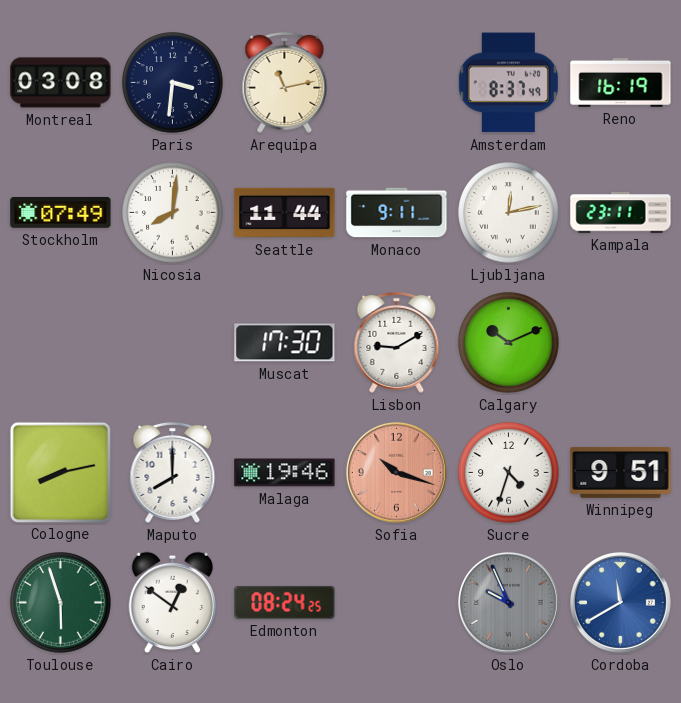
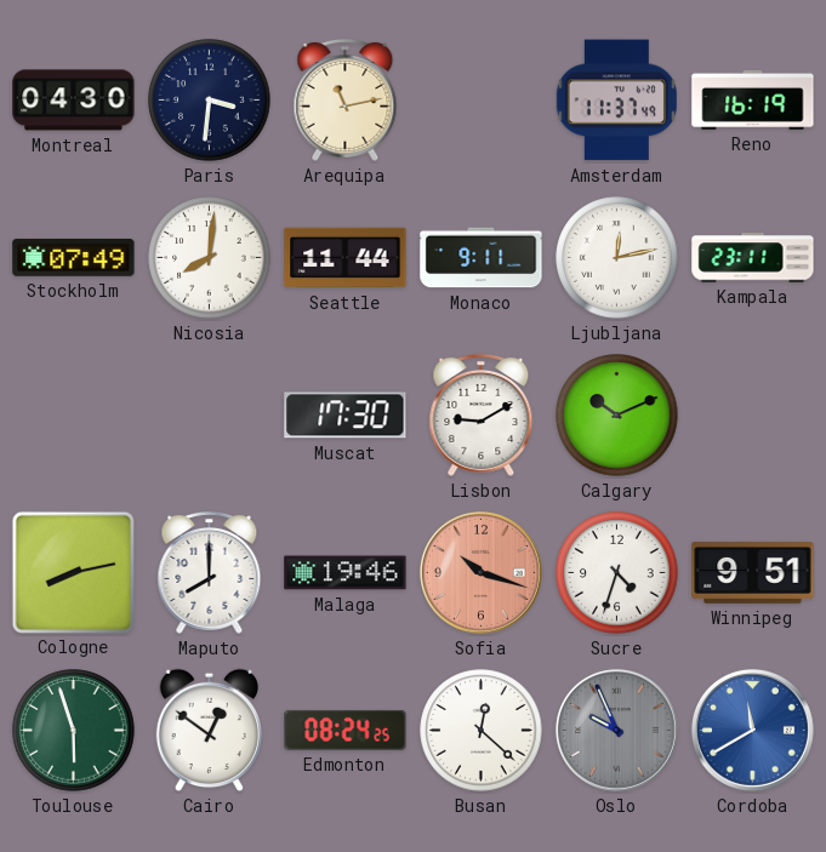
Montreal: 03:08 -> 04:30
Amsterdam: 8:37 -> 11:37
Busan: none -> 12:22
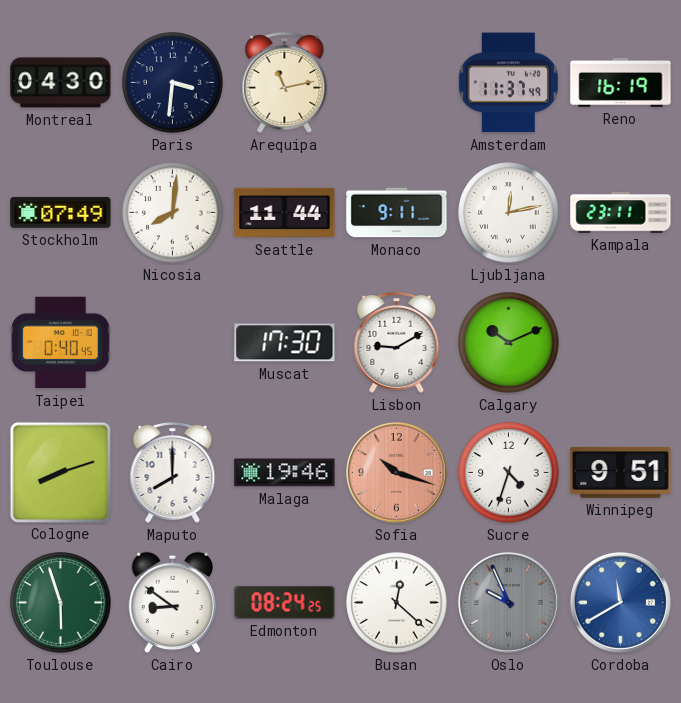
Taipei: none -> 0:40
Cologne: 8:13 -> 8:12
Cairo: 12:51 -> 8:51
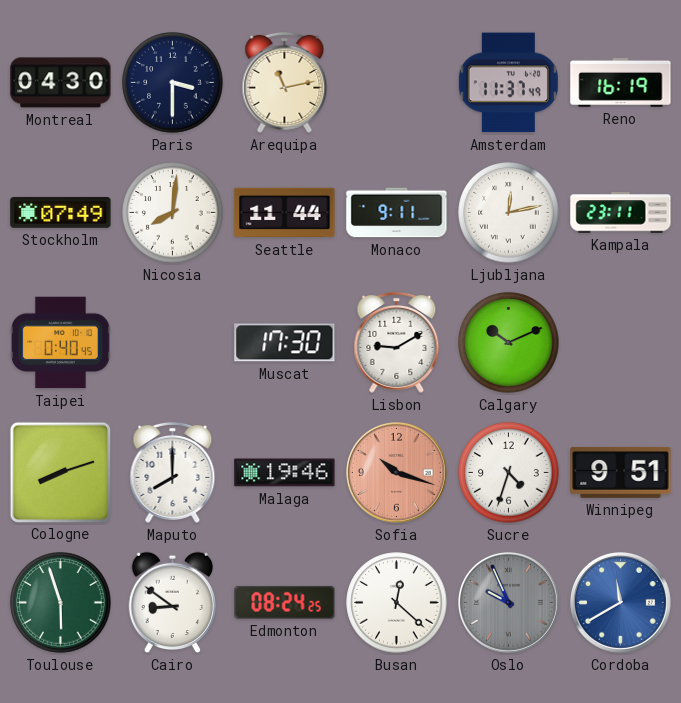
Paris: 3:31 -> 3:30
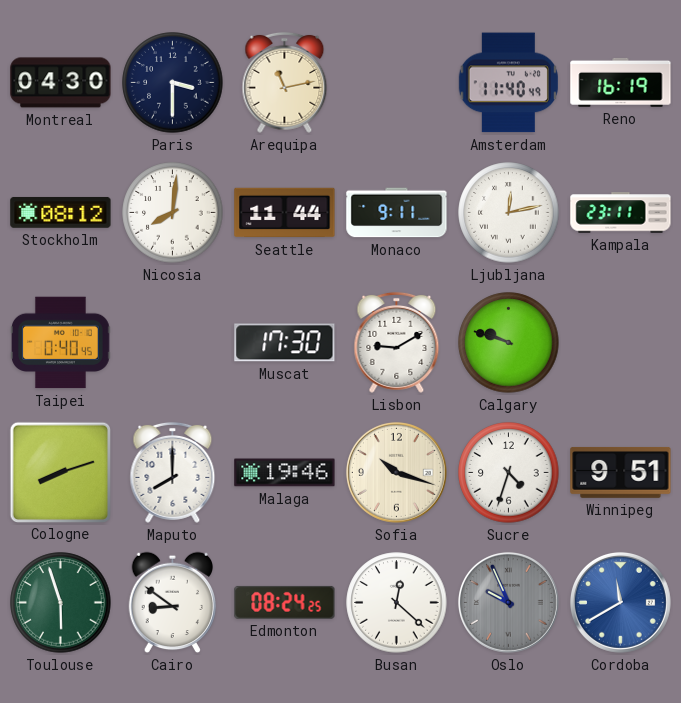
Amsterdam: 11:37 -> 11:40
Stockholm: 07:49 -> 08:12
Calgary: 10:11 -> 9:48
Sofia dial: salmon -> cream
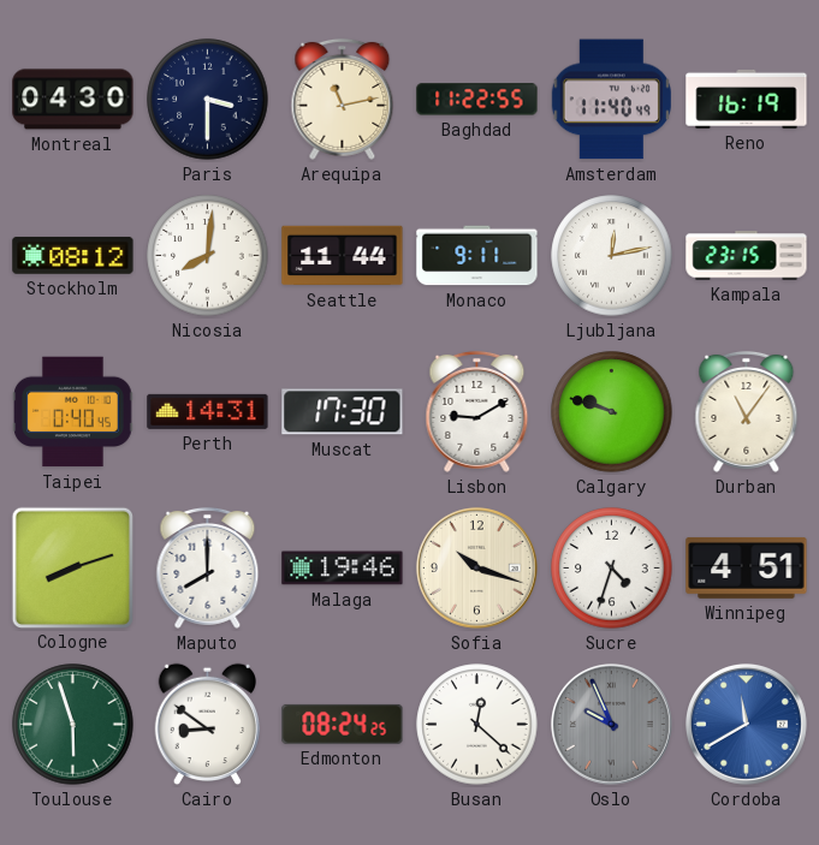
Baghdad: none -> 11:22
Kampala: 23:11 -> 23:15
Perth: none -> 14:31
Durban: none -> 11:06
Winnipeg: 9:51 -> 4:51
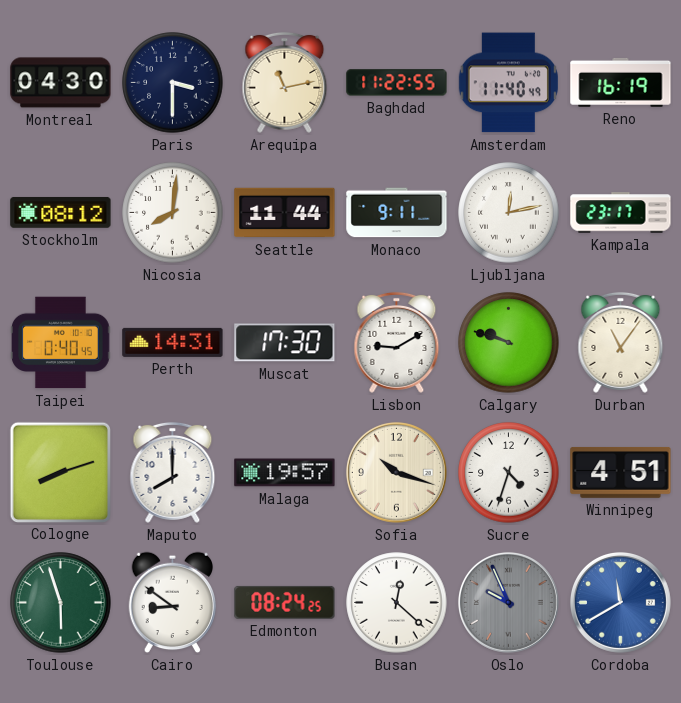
Kampala: 23:15 -> 23:17
Malaga: 19:46 -> 19:57
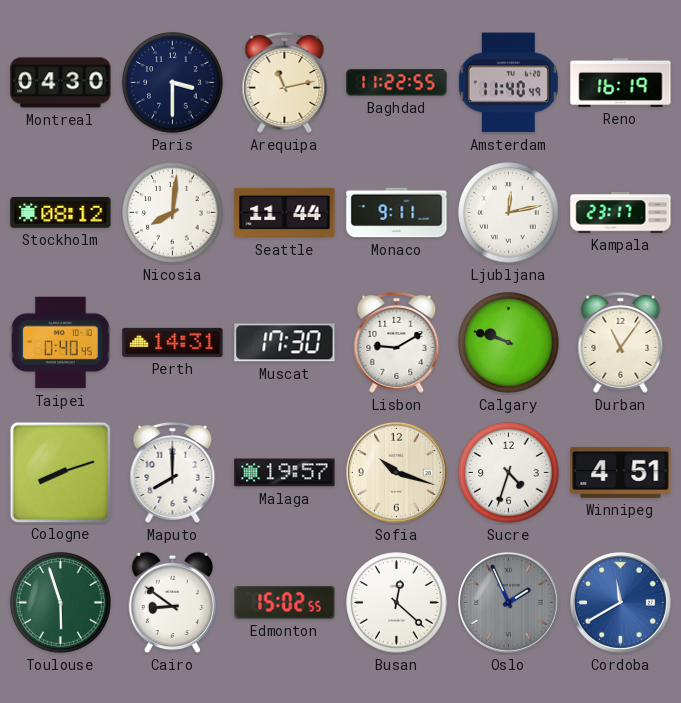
Edmonton: 08:24 -> 15:02
Oslo: 9:56 -> 1:56
